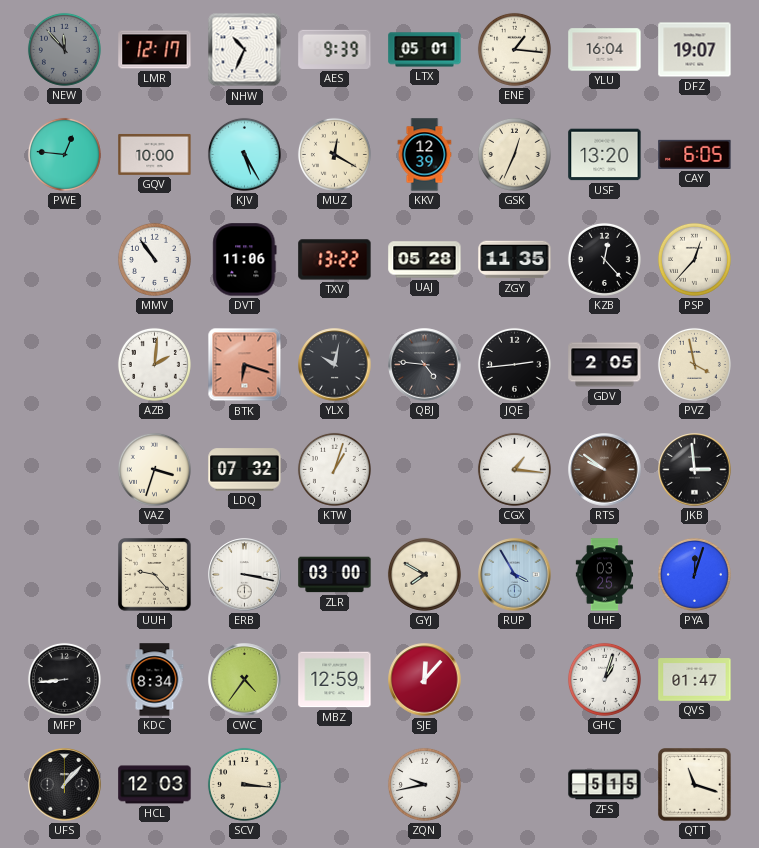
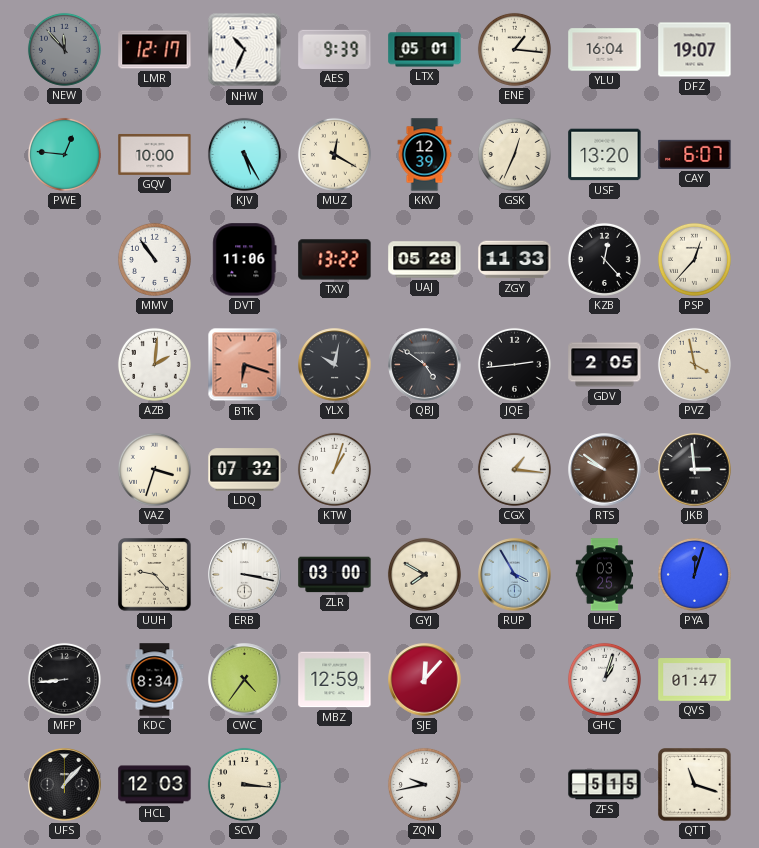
CAY: 6:05 -> 6:07
ZGY: 11:35 -> 11:33
QBJ: 4:46 -> 4:51
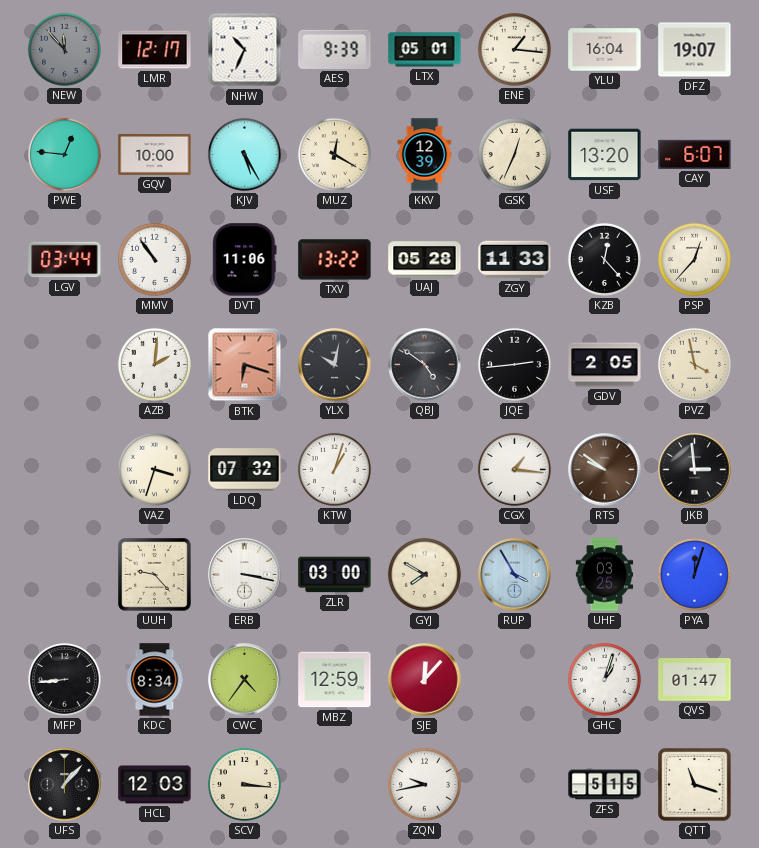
LGV: none -> 03:44
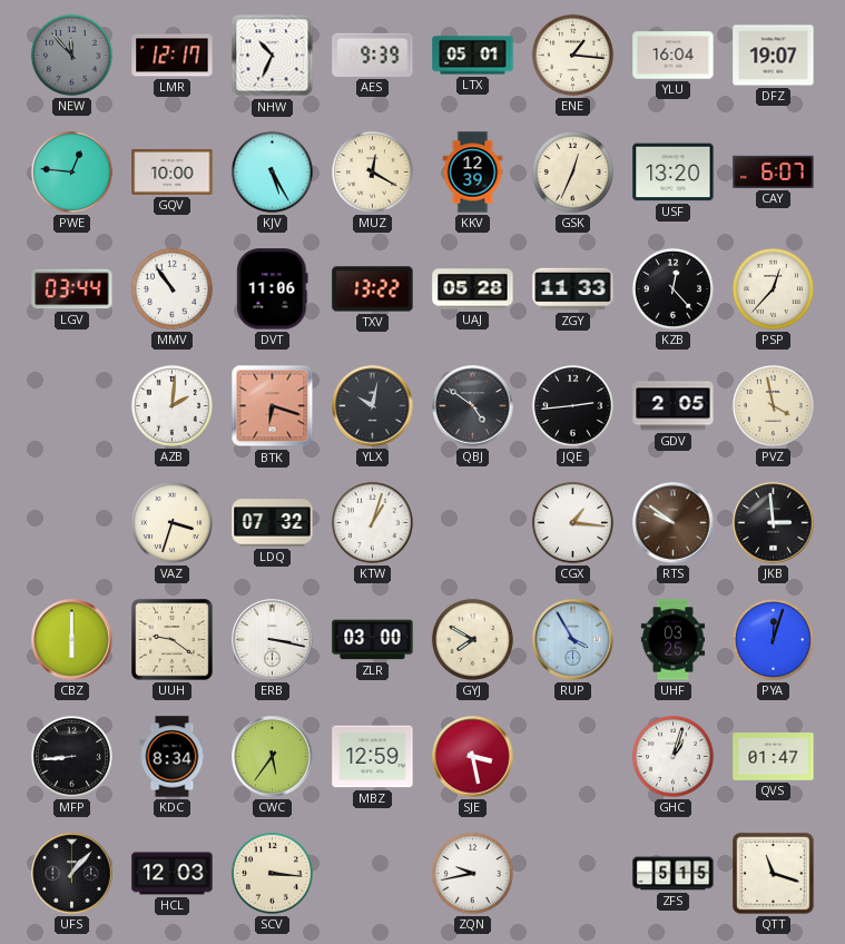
CBZ: none -> 6:00
UUH: 9:23 -> 9:21
CWC: 4:36 -> 5:36
SJE: 12:07 -> 3:28
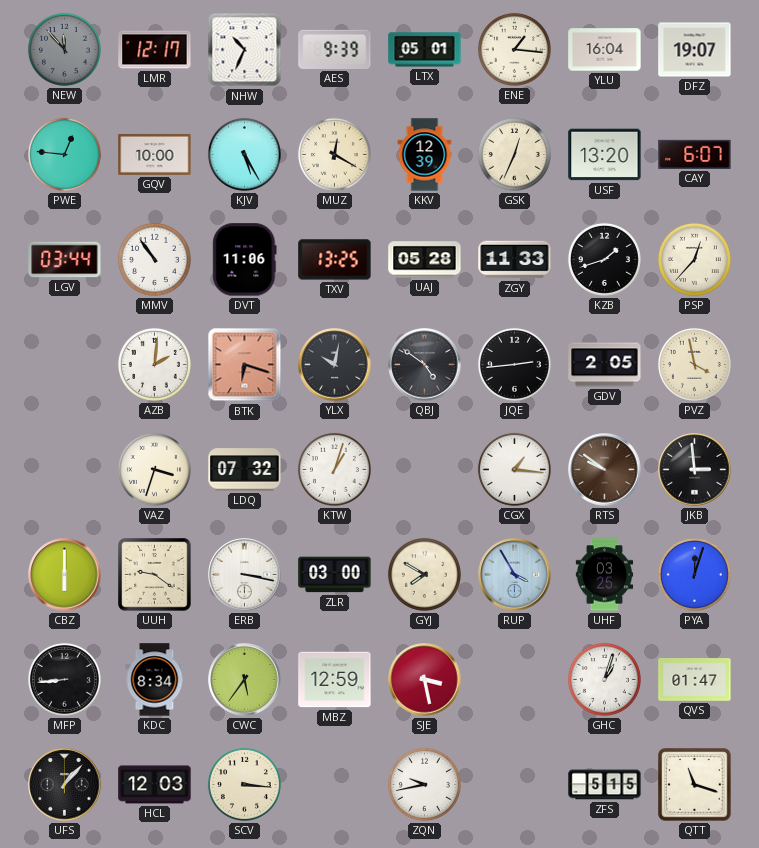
TXV: 13:22 -> 13:25
KZB: 12:23 -> 1:42
